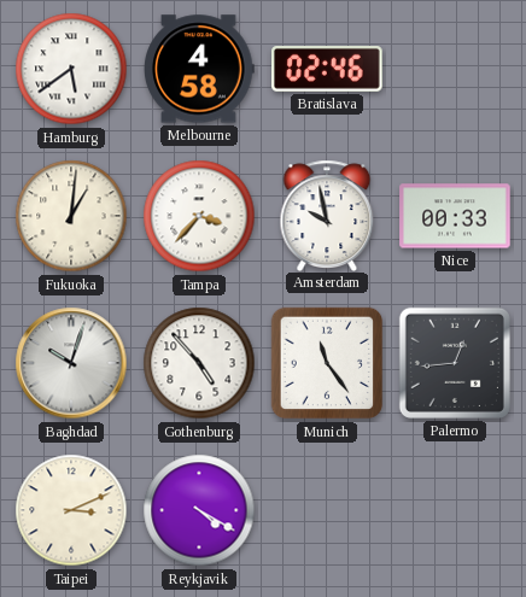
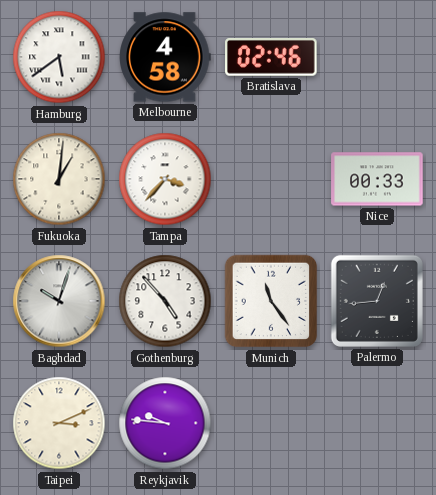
Amsterdam: 9:58 -> none
Reykjavik: 4:20 -> 9:46
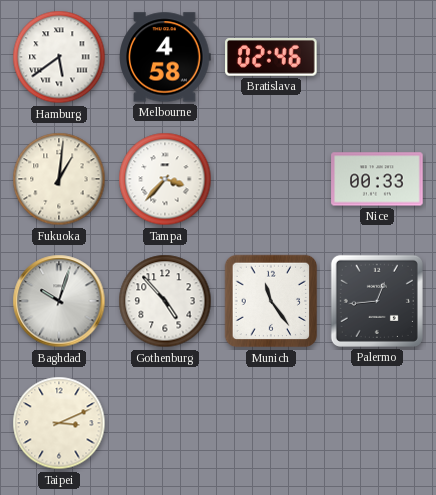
Reykjavik: 9:46 -> none
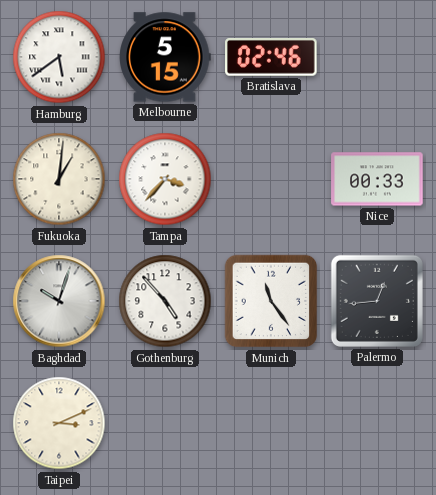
Melbourne: 4:58 -> 5:15
